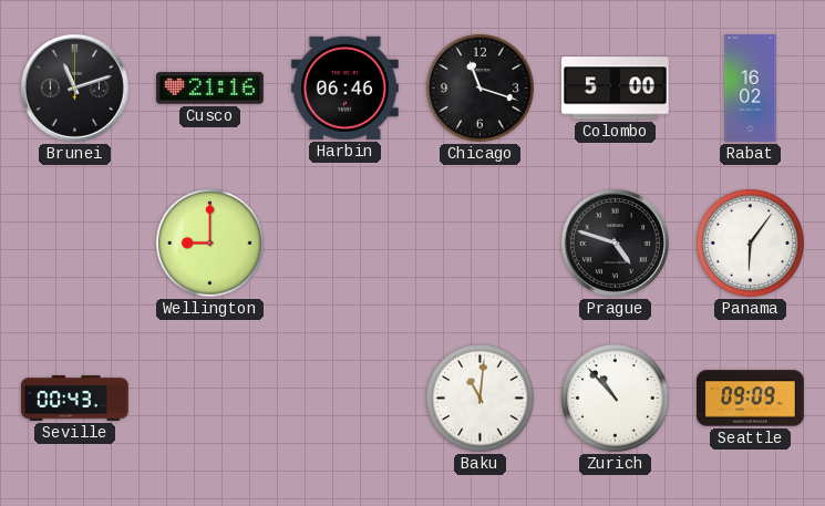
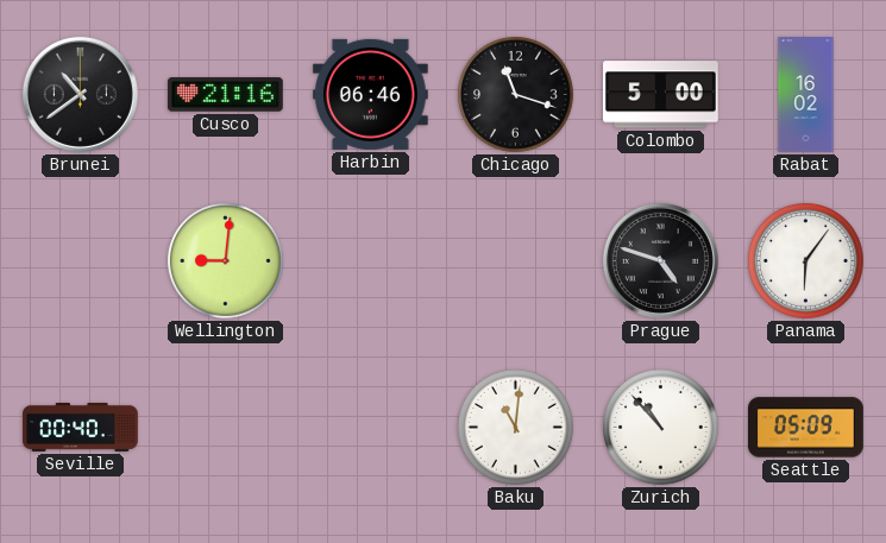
Brunei: 11:12 -> 10:39
Wellington: 9:00 -> 9:01
Seville: 00:43 -> 00:40
Seattle: 09:09 -> 05:09
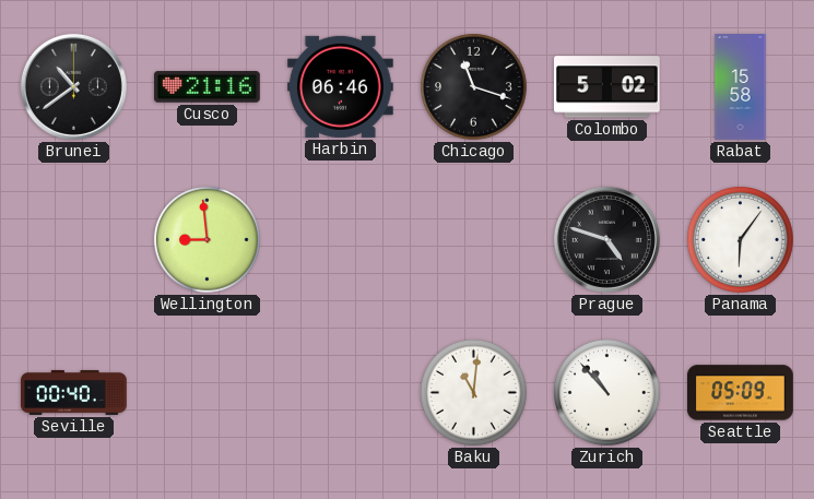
Colombo: 5:00 -> 5:02
Rabat: 16:02 -> 15:58
Wellington: 9:01 -> 8:59
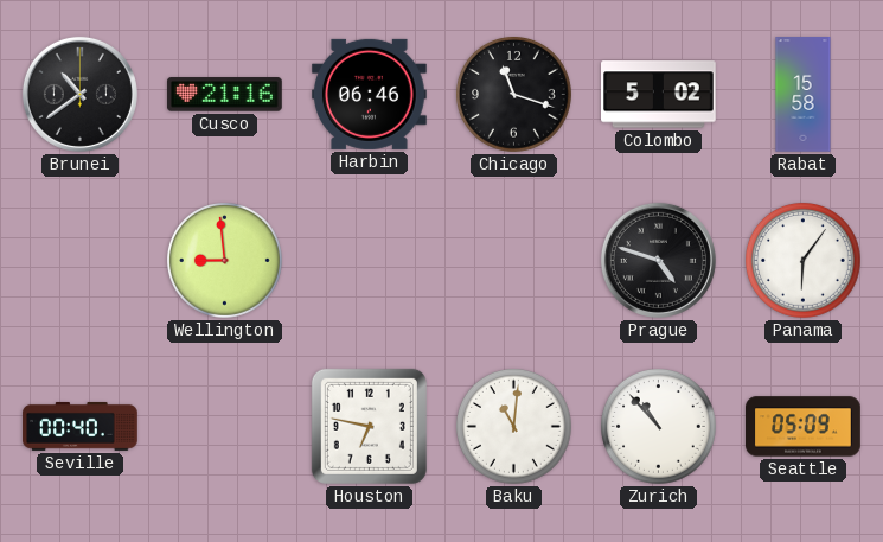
Houston: none -> 6:47
